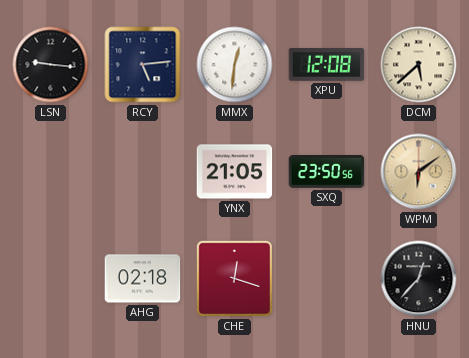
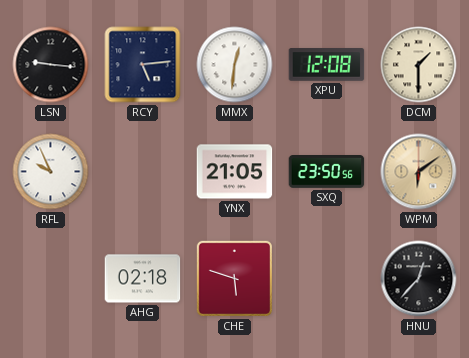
DCM: 5:38 -> 1:30
RFL: none -> 9:56
CHE: 12:18 -> 5:48
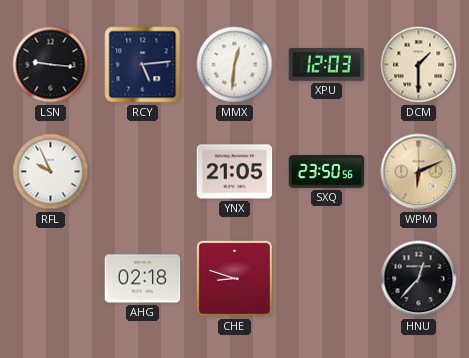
XPU: 12:08 -> 12:03
WPM: 6:09 -> 6:11
CHE: 5:48 -> 8:48
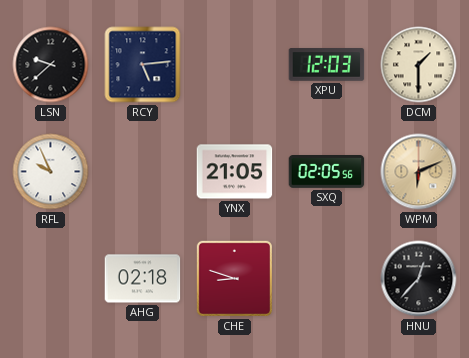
LSN: 9:16 -> 9:38
MMX: 12:31 -> none
SXQ: 23:50 -> 02:05
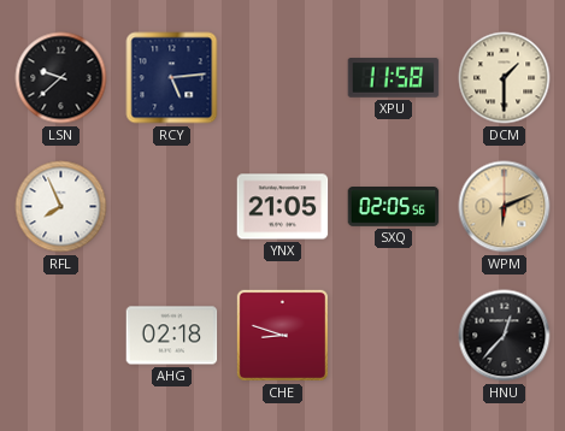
XPU: 12:03 -> 11:58
RFL: 9:56 -> 7:56
